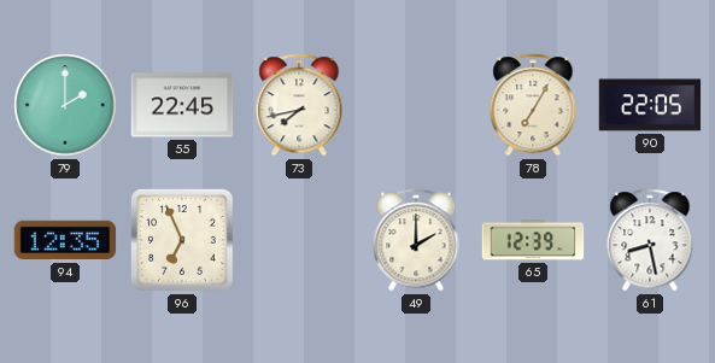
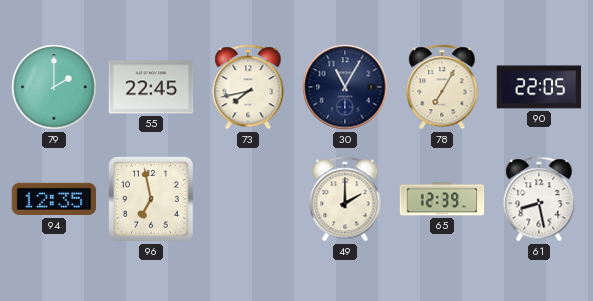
30: none -> 11:05
96: 6:56 -> 6:58
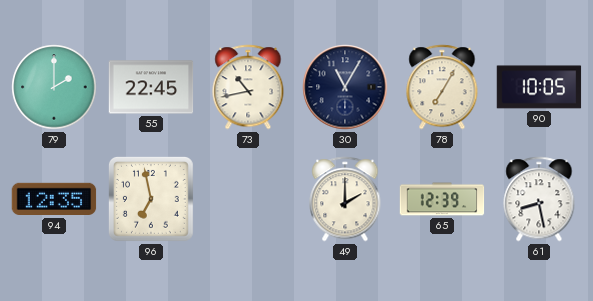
73: 7:43 -> 10:43
90: 22:05 -> 10:05
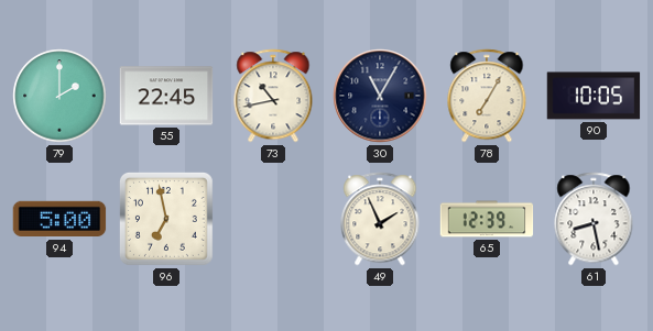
94: 12:35 -> 5:00
49: 2:00 -> 1:56
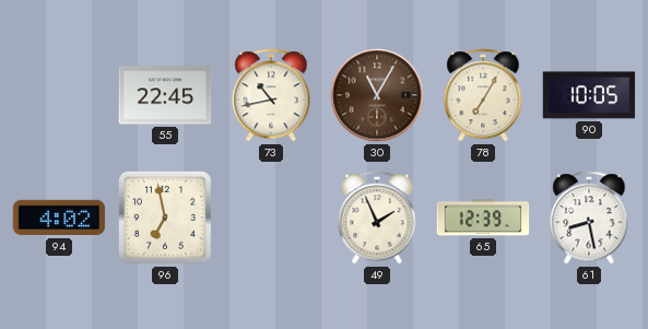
79: 2:00 -> none
30 dial: navy -> brown
94: 5:00 -> 4:02
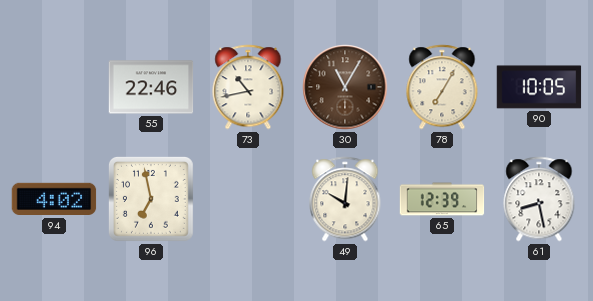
55: 22:45 -> 22:46
49: 1:56 -> 10:01
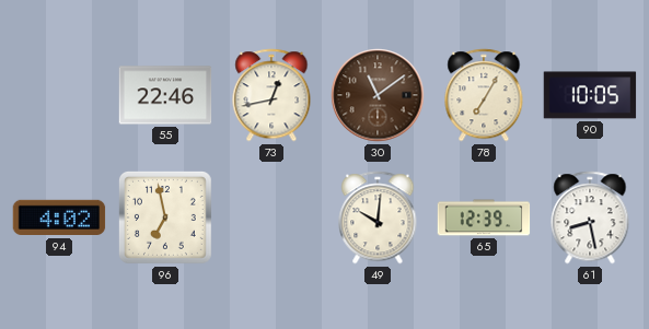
73: 10:43 -> 12:43
30: 11:05 -> 11:09
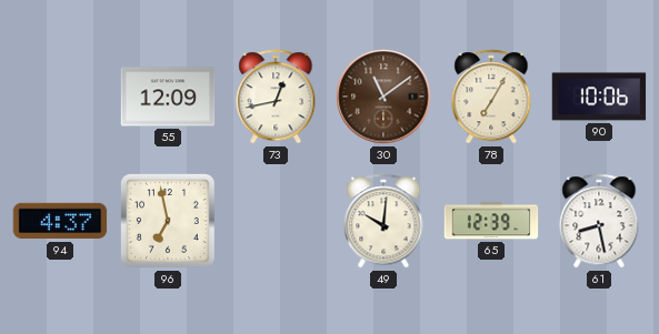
55: 22:46 -> 12:09
90: 10:05 -> 10:06
94: 4:02 -> 4:37
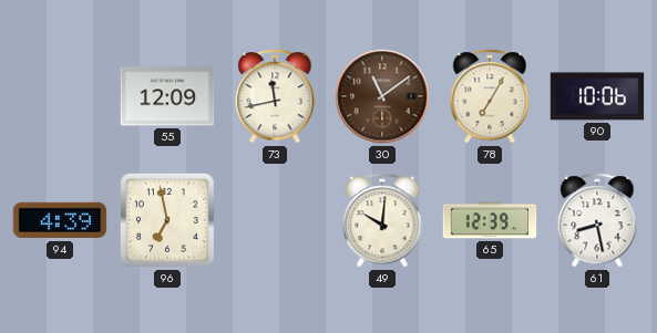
73: 12:43 -> 11:43
94: 4:37 -> 4:39
